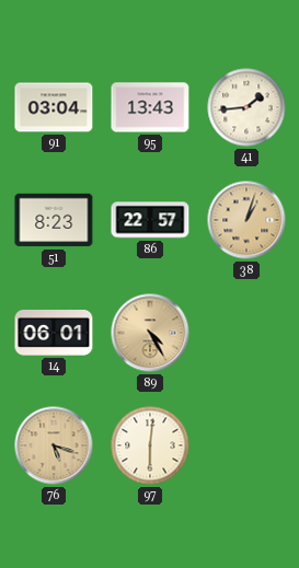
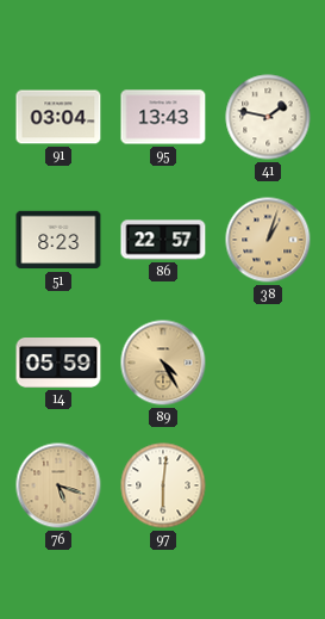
41: 1:44 -> 1:47
14: 06:01 -> 05:59
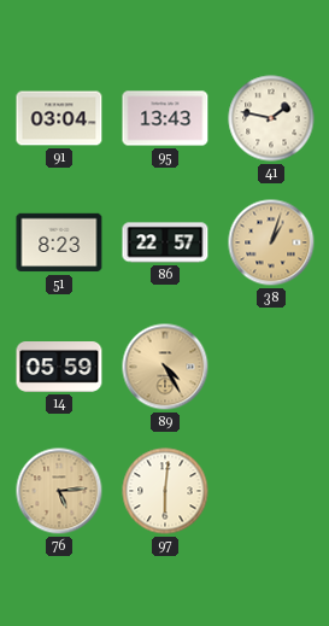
76: 5:18 -> 5:14
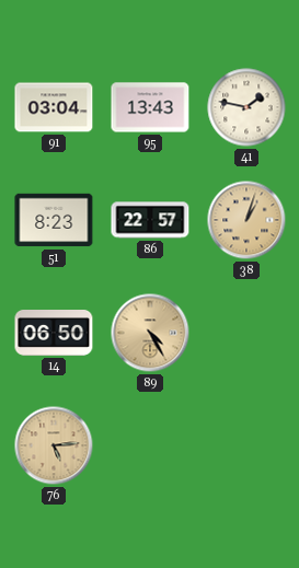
14: 05:59 -> 06:50
97: 6:01 -> none
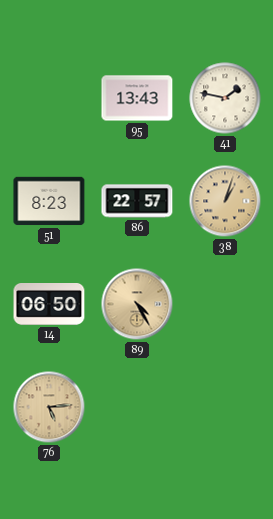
91: 03:04 -> none
